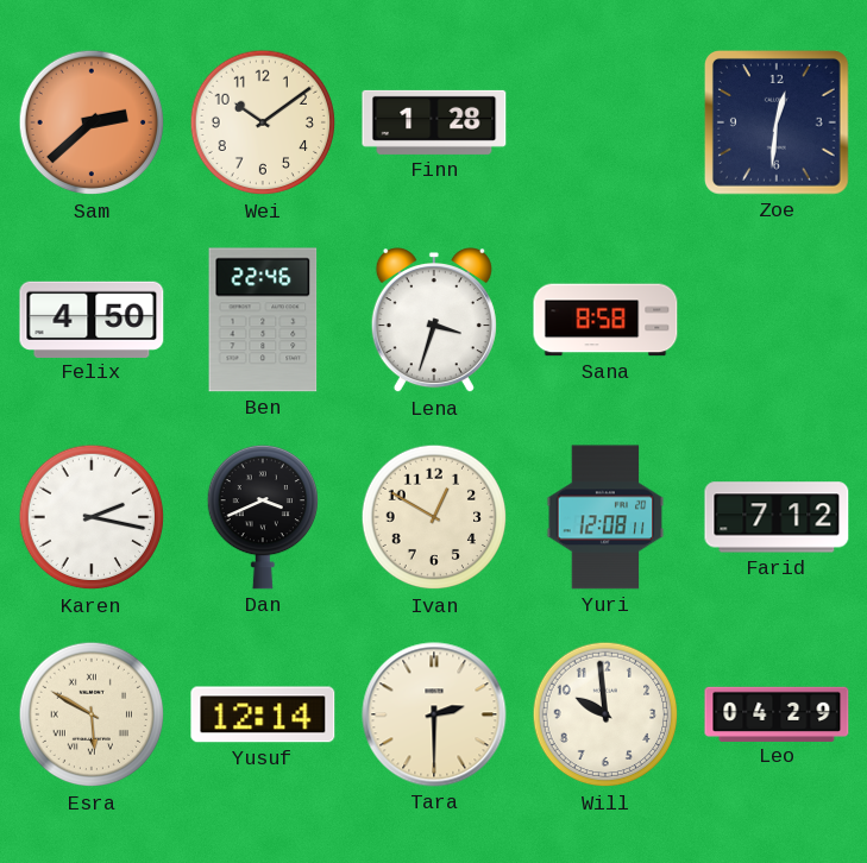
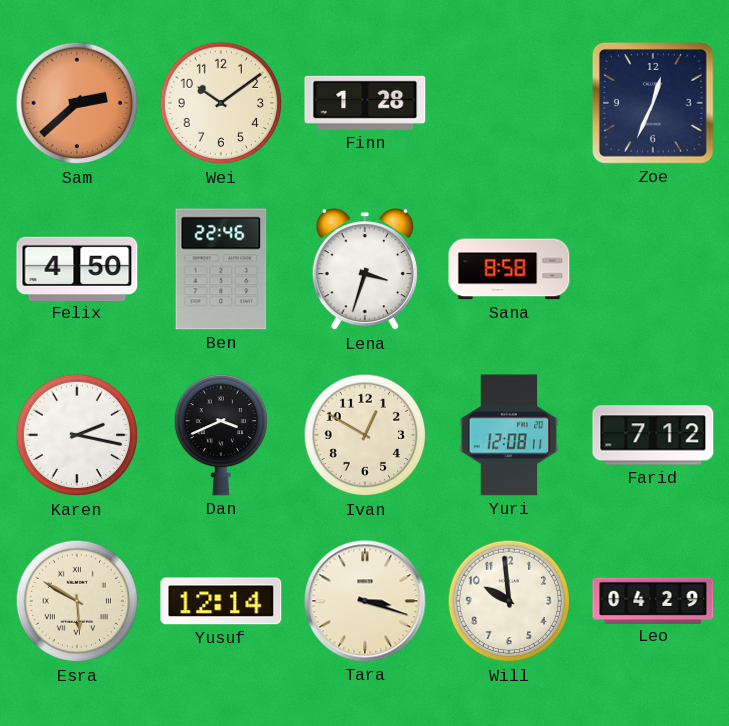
Zoe: 12:31 -> 12:34
Tara: 2:30 -> 3:18
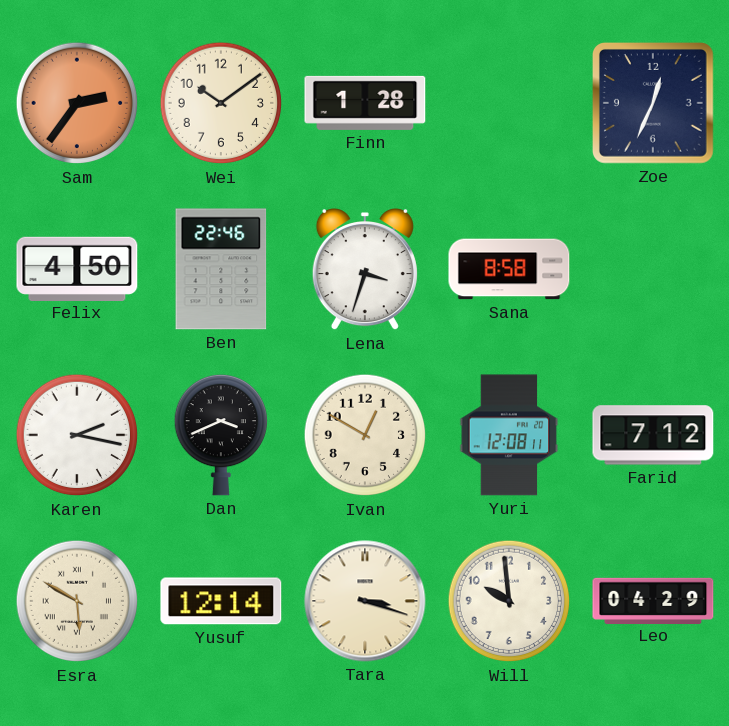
Sam: 2:38 -> 2:36
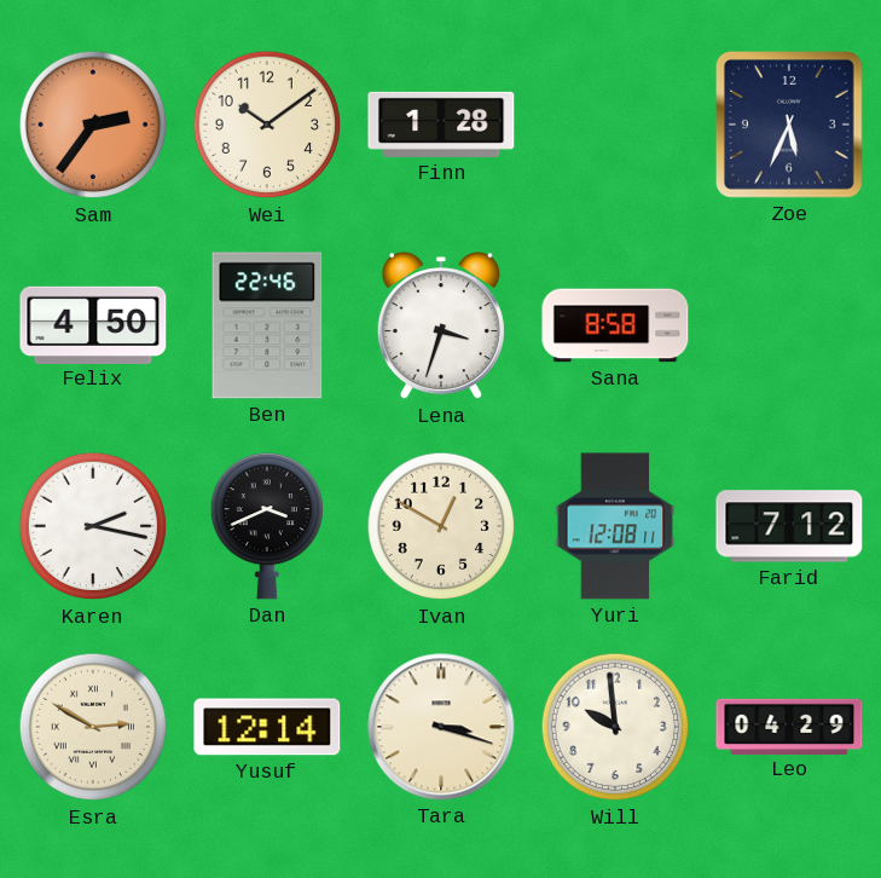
Zoe: 12:34 -> 5:34
Esra: 5:50 -> 2:50
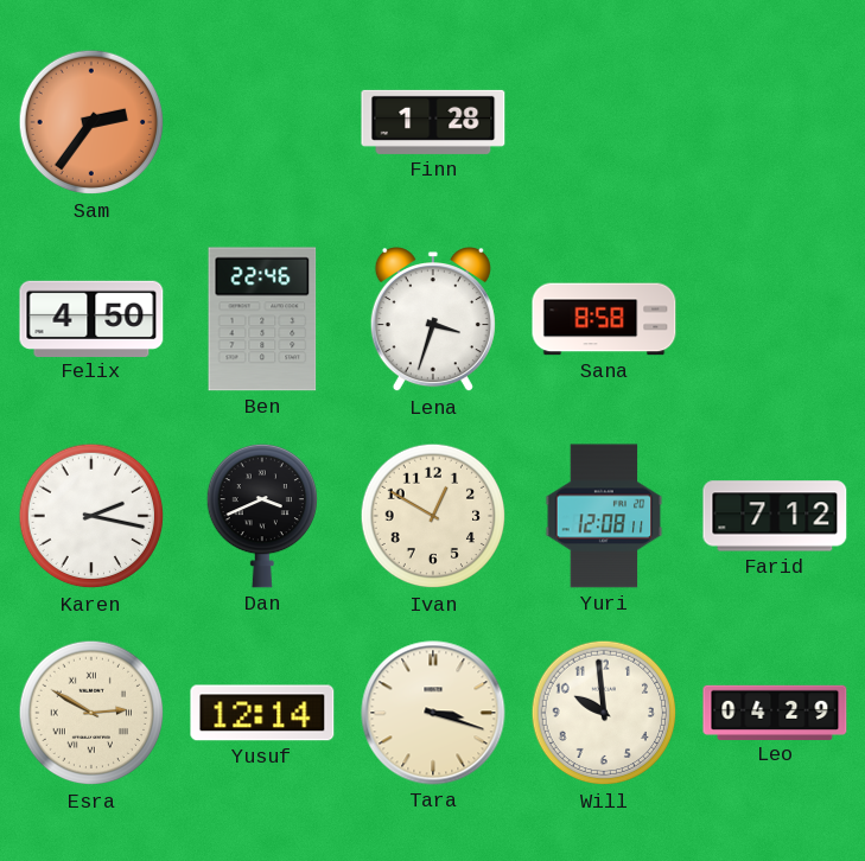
Wei: 10:09 -> none
Zoe: 5:34 -> none
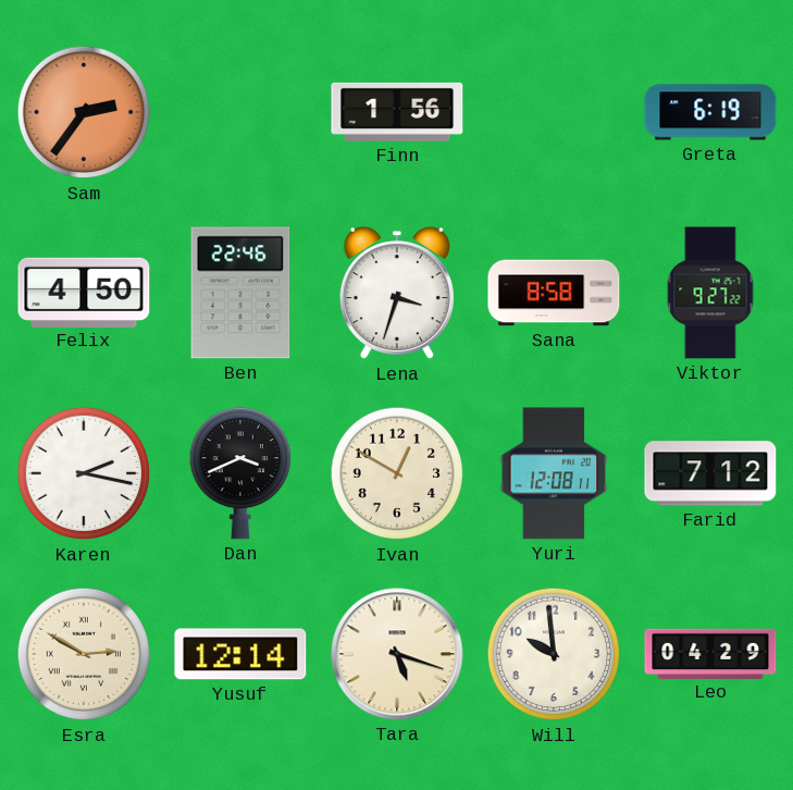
Finn: 1:28 -> 1:56
Greta: none -> 6:19
Viktor: none -> 9:27
Tara: 3:18 -> 5:18
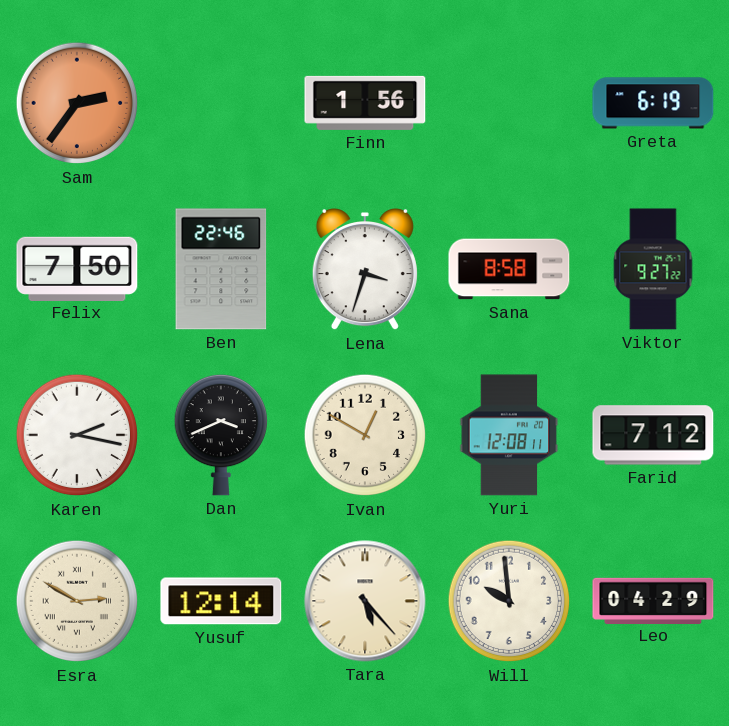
Felix: 4:50 -> 7:50
Tara: 5:18 -> 5:23
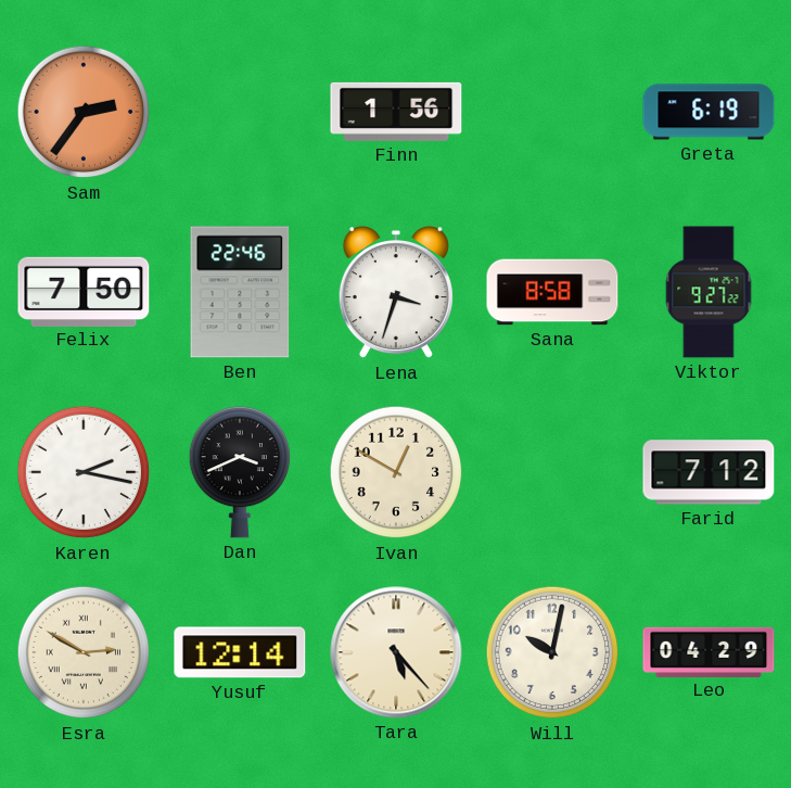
Yuri: 12:08 -> none
Will: 9:59 -> 10:02
